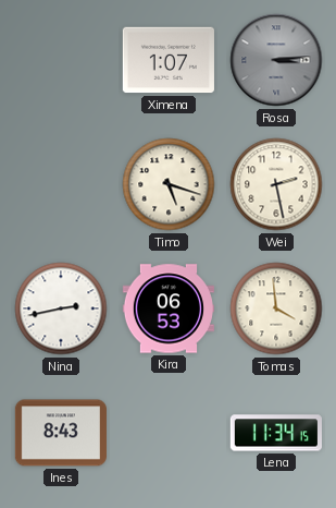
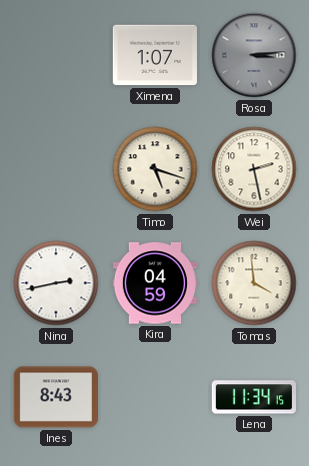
Kira: 06:53 -> 04:59
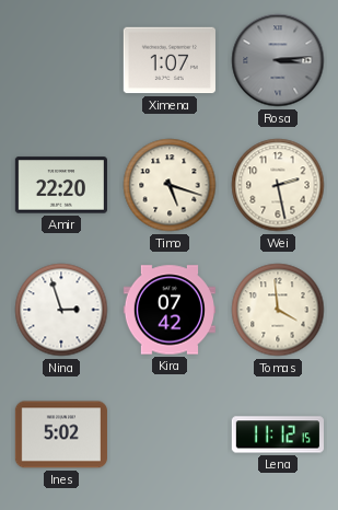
Amir: none -> 22:20
Nina: 2:43 -> 2:57
Kira: 04:59 -> 07:42
Ines: 8:43 -> 5:02
Lena: 11:34 -> 11:12
